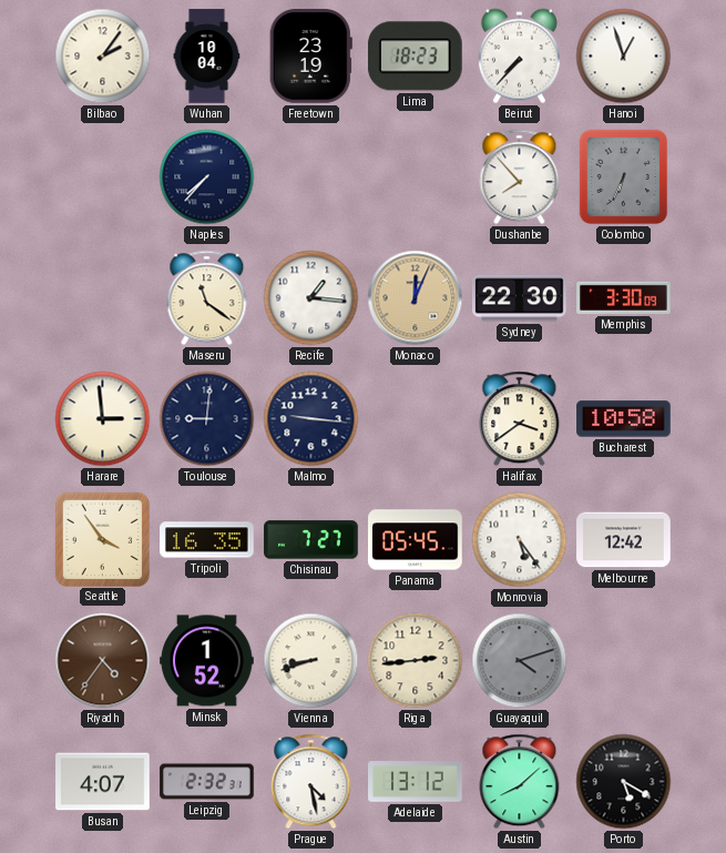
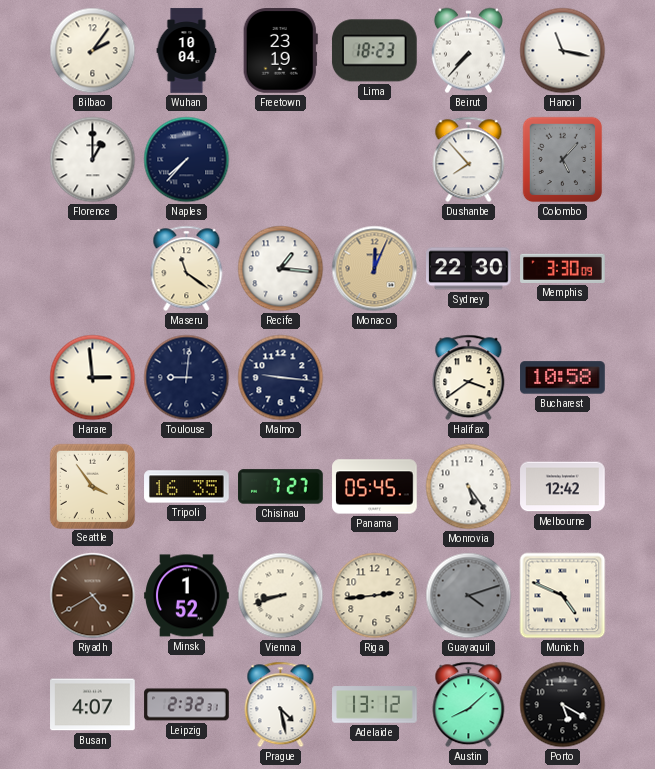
Hanoi: 12:57 -> 11:17
Florence: none -> 1:00
Colombo: 6:34 -> 5:07
Riyadh: 4:36 -> 4:40
Munich: none -> 4:49
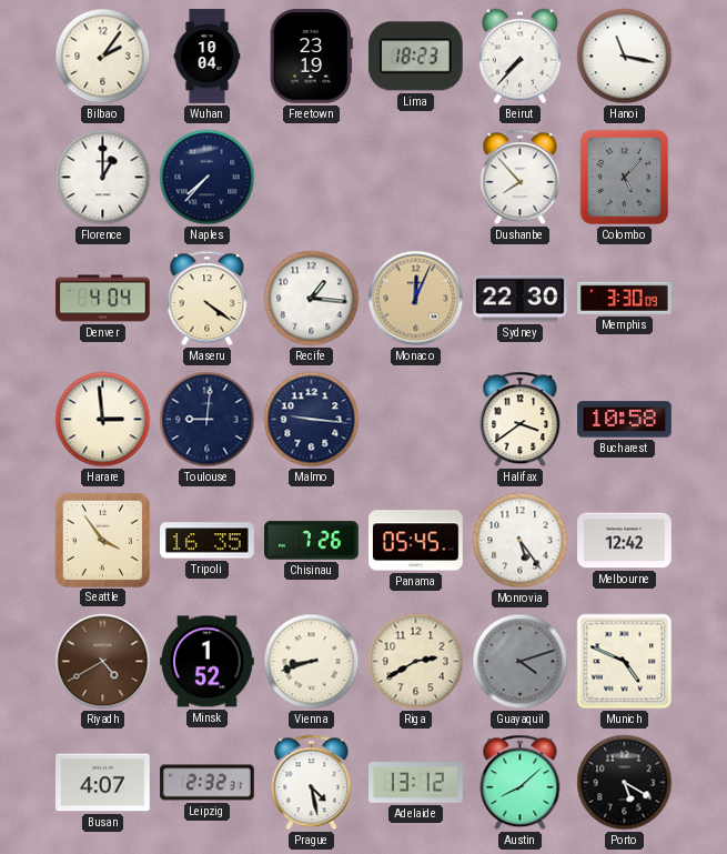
Denver: none -> 4:04
Maseru: 11:21 -> 4:21
Chisinau: 7:27 -> 7:26
Riga: 2:44 -> 2:40
